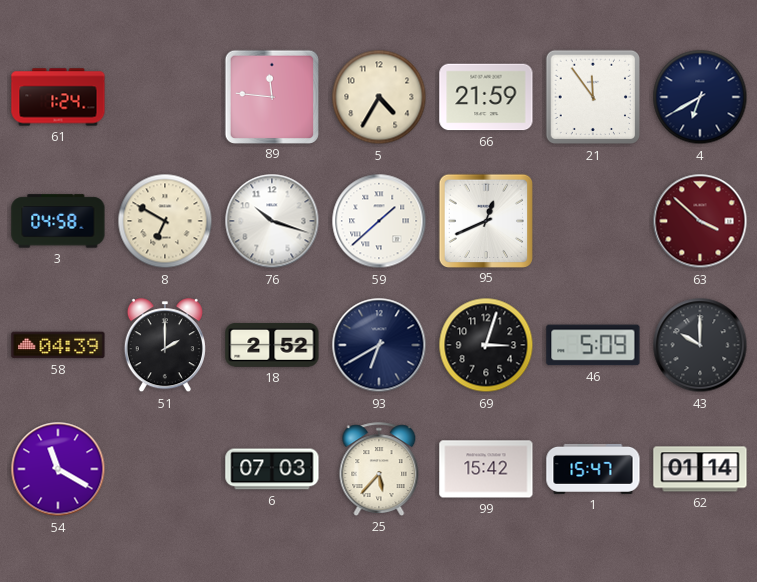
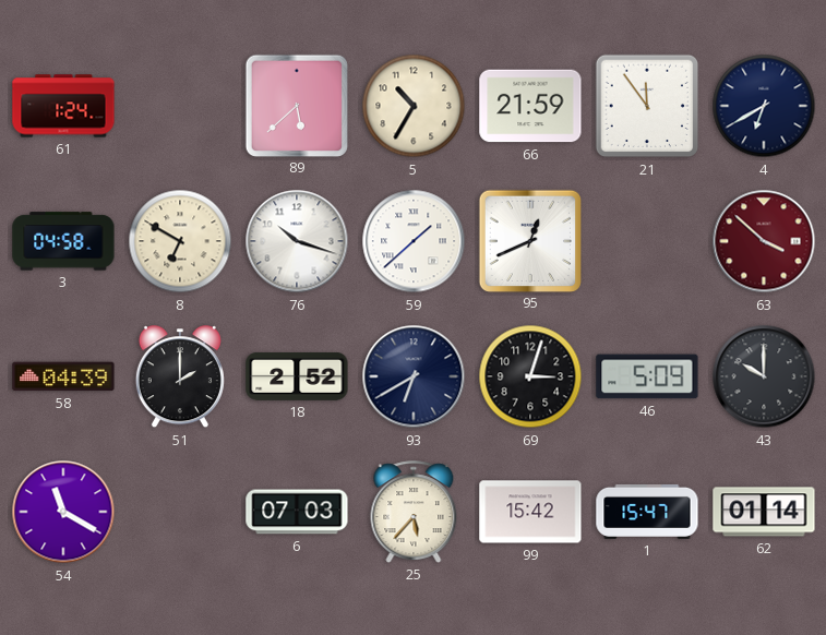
89: 11:46 -> 5:38
5: 4:35 -> 10:35
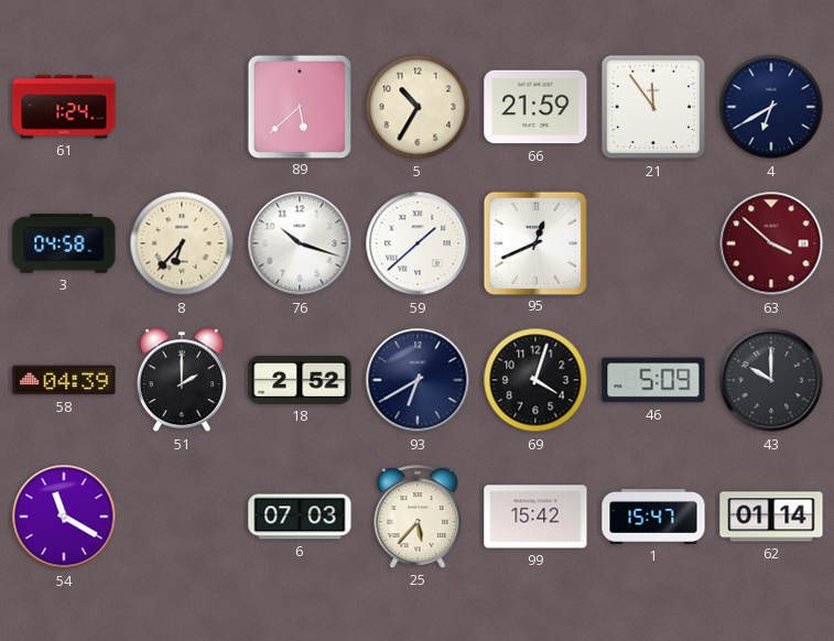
8: 6:50 -> 6:37
69: 3:03 -> 4:03
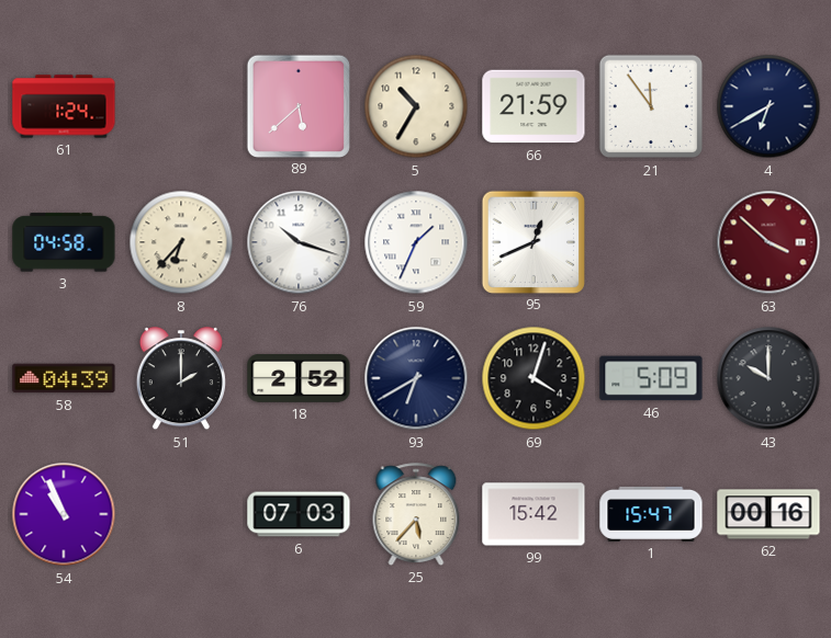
59: 1:38 -> 1:34
54: 11:20 -> 10:56
62: 01:14 -> 00:16
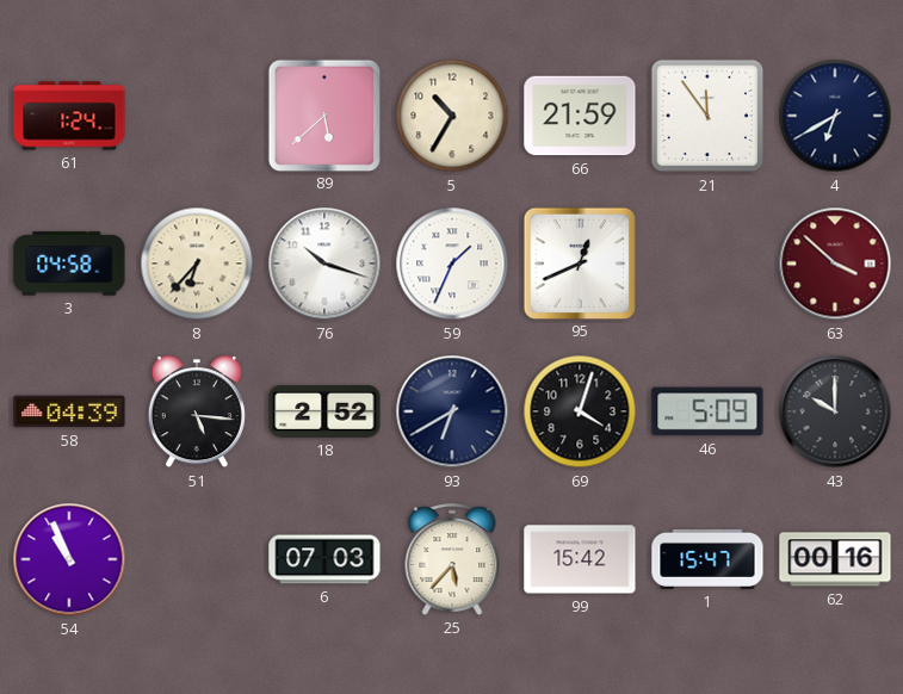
51: 2:00 -> 5:16
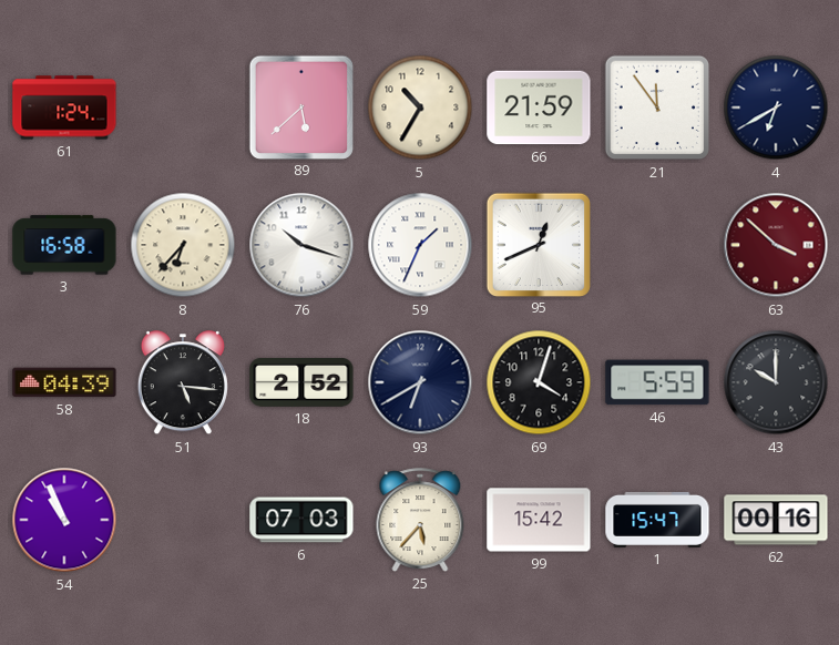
3: 04:58 -> 16:58
46: 5:09 -> 5:59
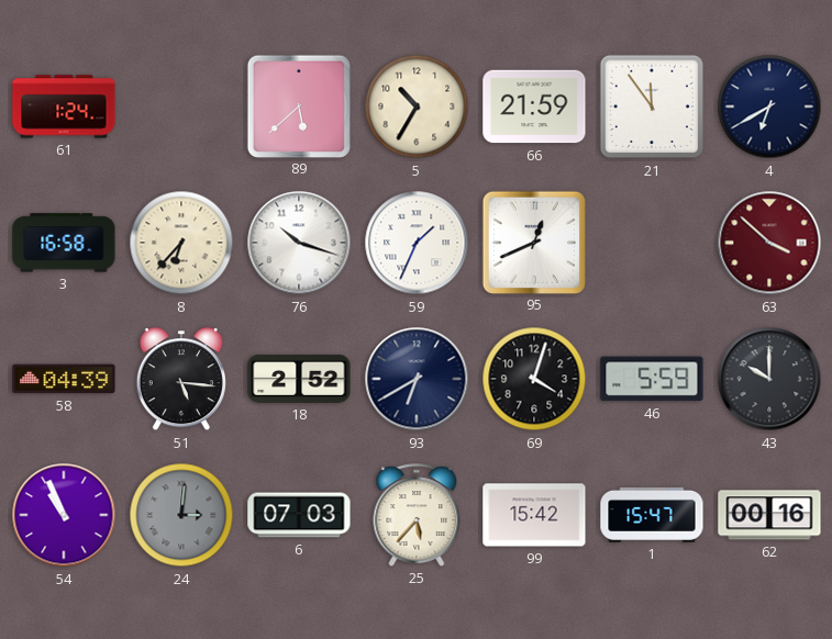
24: none -> 3:01
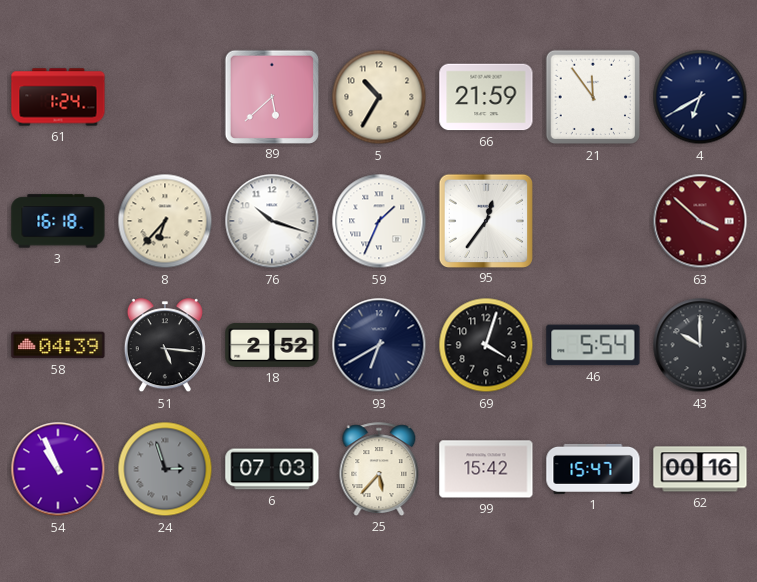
3: 16:58 -> 16:18
95: 12:41 -> 12:36
46: 5:59 -> 5:54
24: 3:01 -> 2:57
